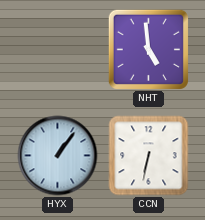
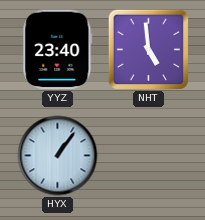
YYZ: none -> 23:40
CCN: 6:32 -> none
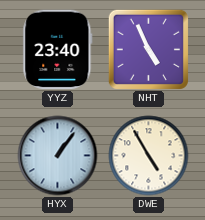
NHT: 4:59 -> 4:56
DWE: none -> 4:55
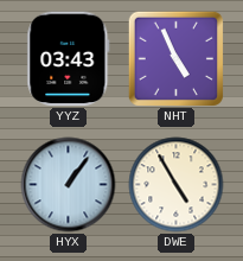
YYZ: 23:40 -> 03:43
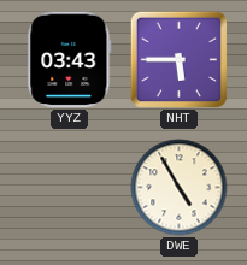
NHT: 4:56 -> 5:45
HYX: 1:06 -> none
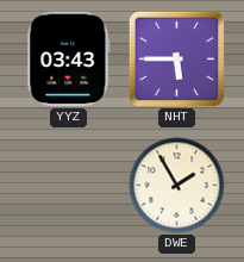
DWE: 4:55 -> 1:55
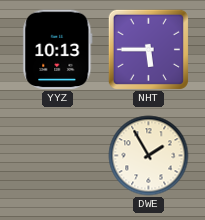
YYZ: 03:43 -> 10:13
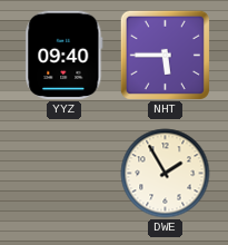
YYZ: 10:13 -> 09:40
